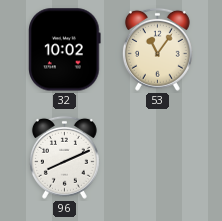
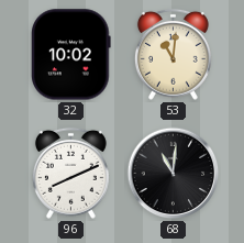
53: 11:06 -> 11:01
68: none -> 11:01
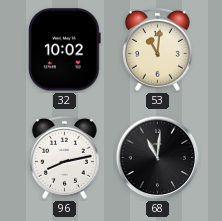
96: 8:11 -> 8:13
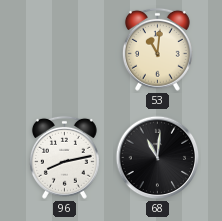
32: 10:02 -> none
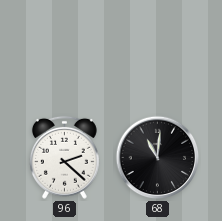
53: 11:01 -> none
96: 8:13 -> 2:22
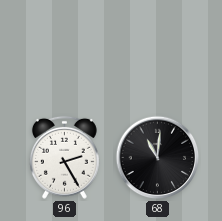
96: 2:22 -> 2:25
